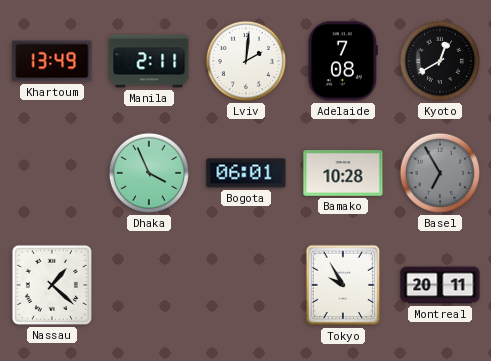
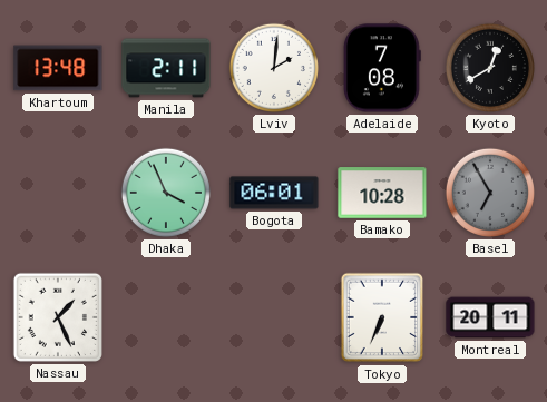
Khartoum: 13:49 -> 13:48
Nassau: 1:22 -> 1:26
Tokyo: 9:55 -> 6:34
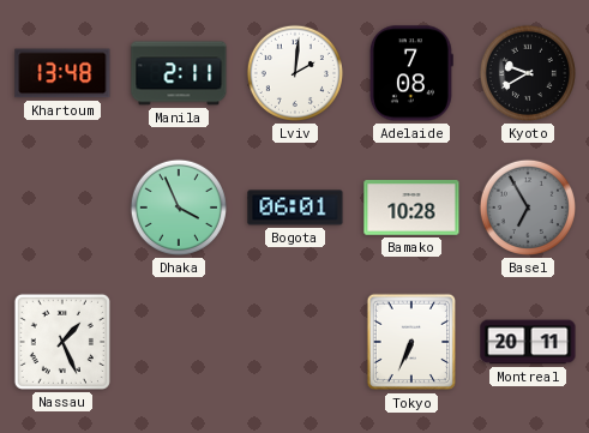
Kyoto: 12:40 -> 9:40
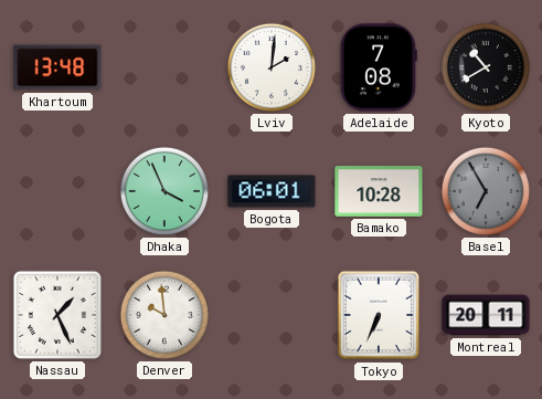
Manila: 2:11 -> none
Kyoto: 9:40 -> 10:40
Denver: none -> 9:59
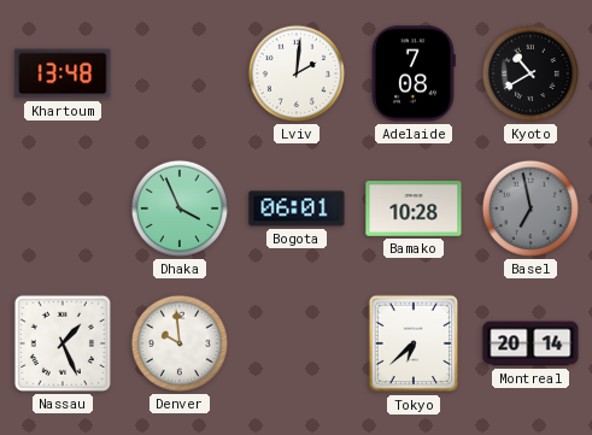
Basel: 6:55 -> 6:58
Tokyo: 6:34 -> 6:38
Montreal: 20:11 -> 20:14
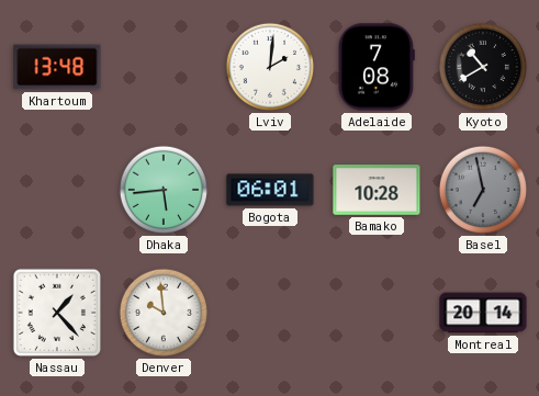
Dhaka: 3:56 -> 5:44
Nassau: 1:26 -> 1:23
Tokyo: 6:38 -> none
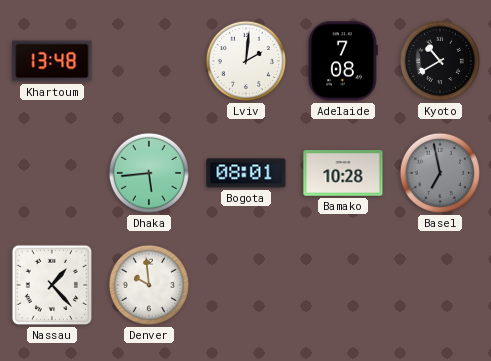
Bogota: 06:01 -> 08:01
Montreal: 20:14 -> none
